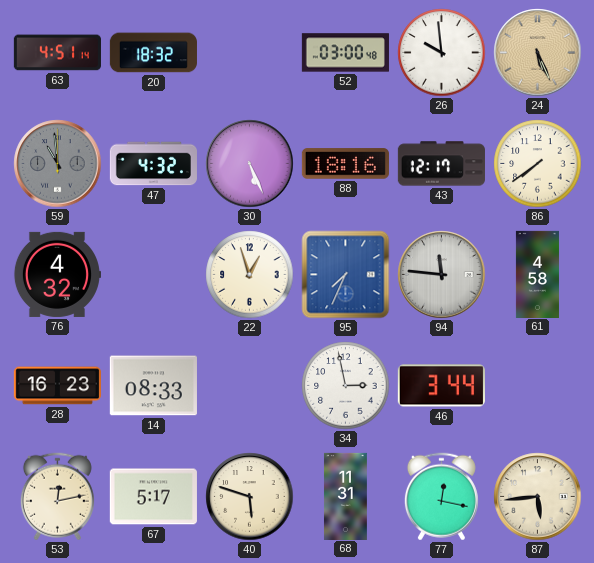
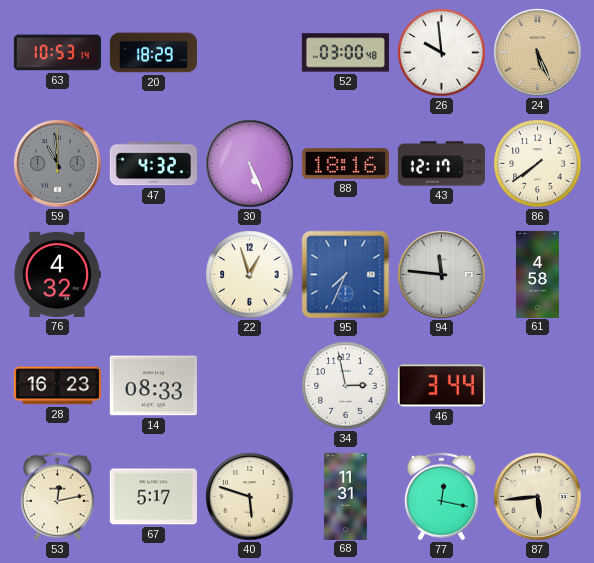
63: 4:51 -> 10:53
20: 18:32 -> 18:29
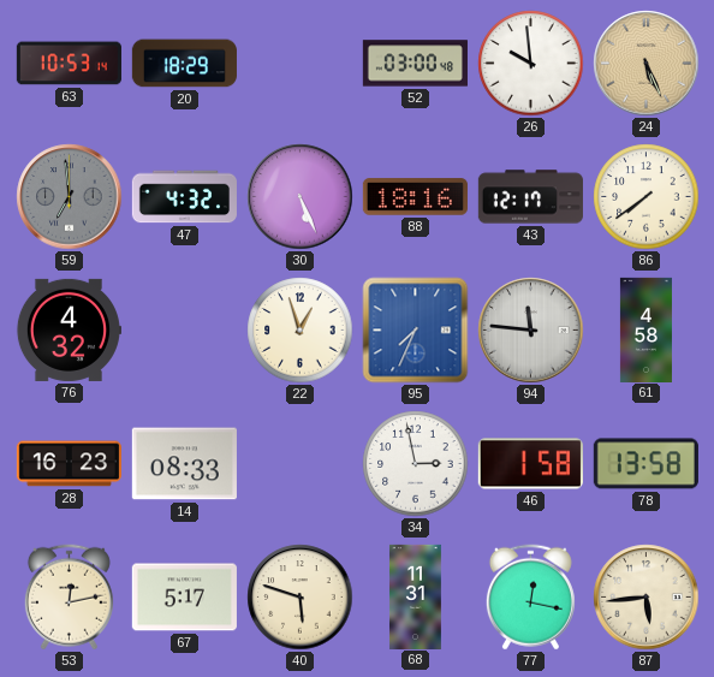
59: 10:59 -> 6:59
46: 3:44 -> 1:58
78: none -> 13:58
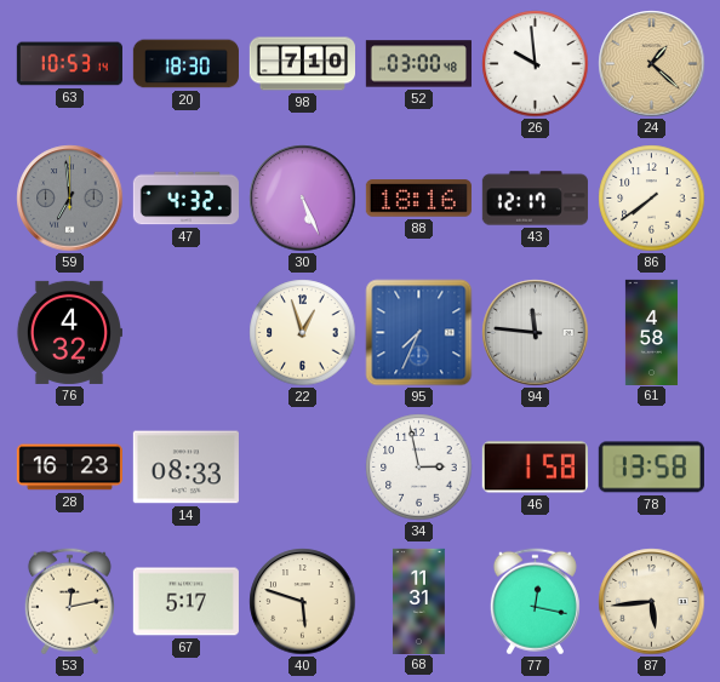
20: 18:29 -> 18:30
98: none -> 7:10
24: 5:26 -> 1:22
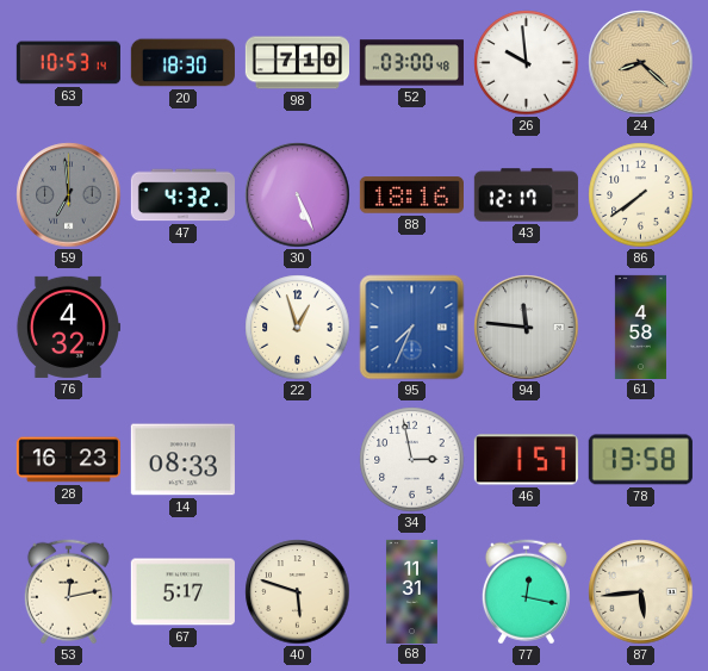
24: 1:22 -> 8:22
46: 1:58 -> 1:57
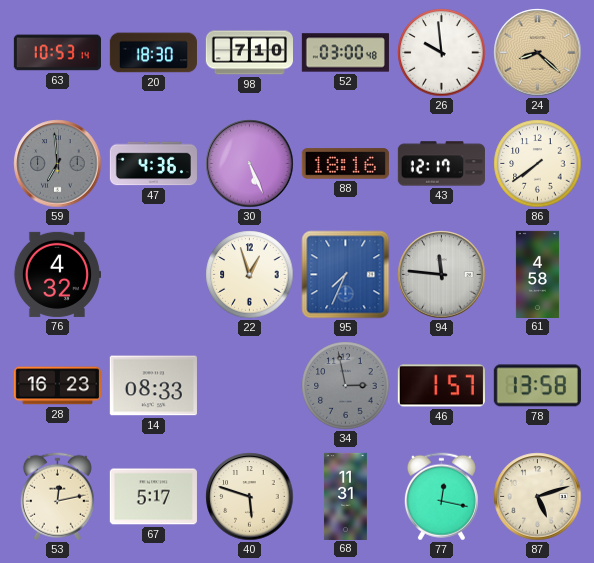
47: 4:32 -> 4:36
34 dial: white -> grey
87: 5:44 -> 5:12
